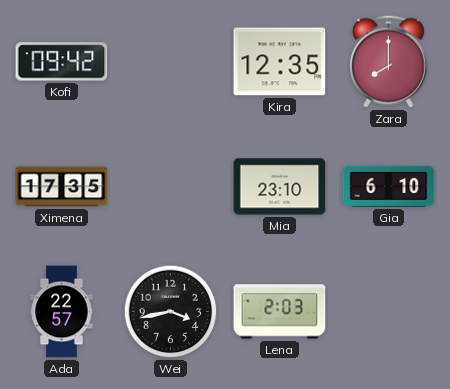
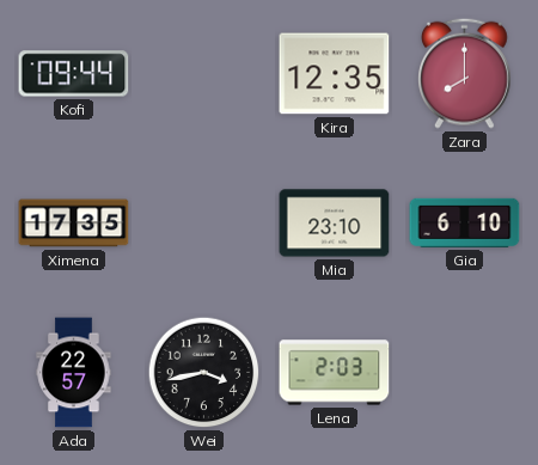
Kofi: 09:42 -> 09:44
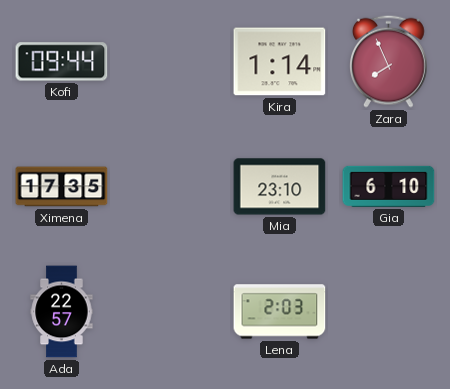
Kira: 12:35 -> 1:14
Zara: 8:00 -> 7:56
Wei: 3:43 -> none
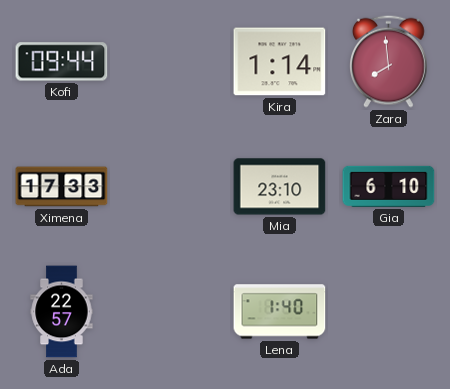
Zara: 7:56 -> 7:59
Ximena: 17:35 -> 17:33
Lena: 2:03 -> 1:40
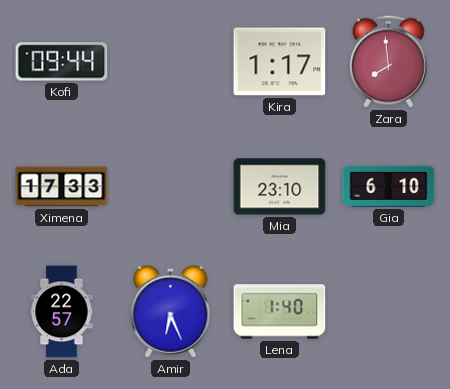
Kira: 1:14 -> 1:17
Amir: none -> 6:26
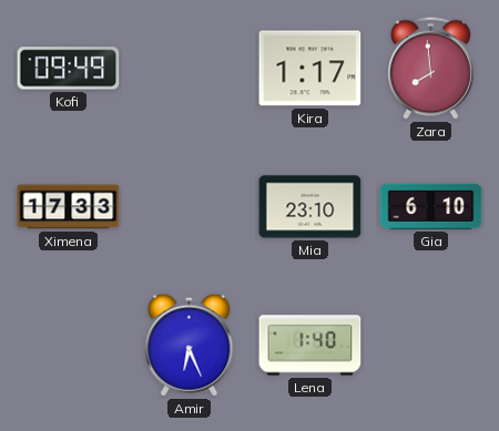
Kofi: 09:44 -> 09:49
Ada: 22:57 -> none
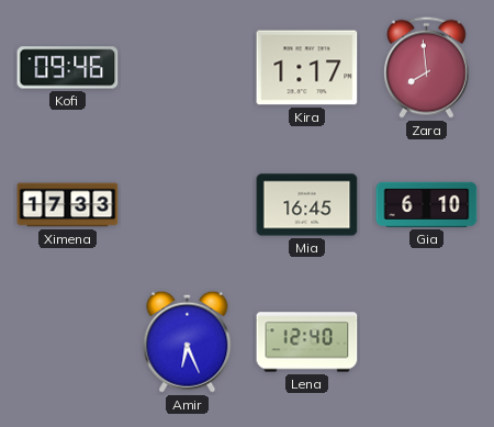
Kofi: 09:49 -> 09:46
Mia: 23:10 -> 16:45
Lena: 1:40 -> 12:40
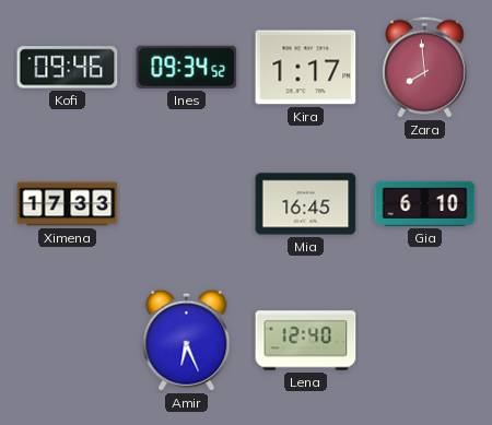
Ines: none -> 09:34
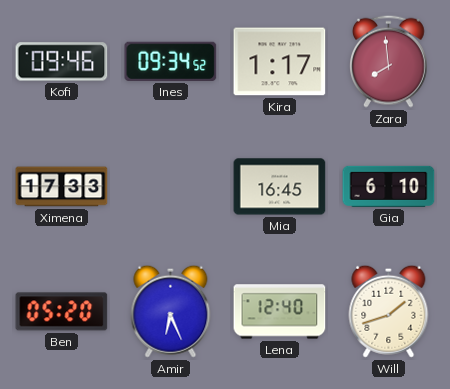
Ben: none -> 05:20
Will: none -> 1:42
